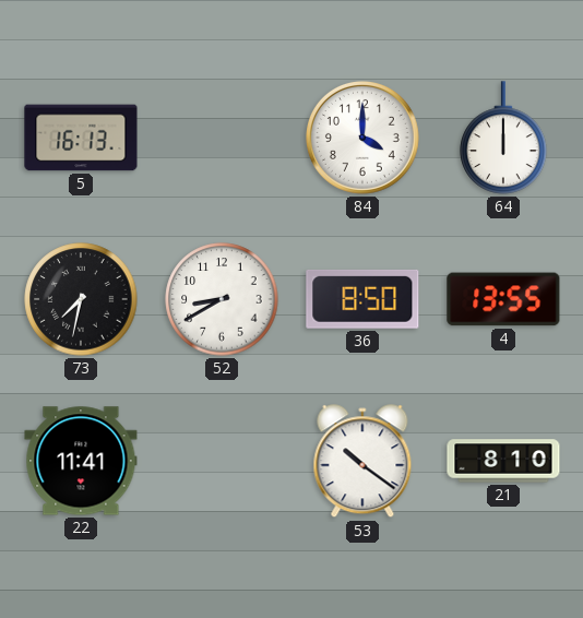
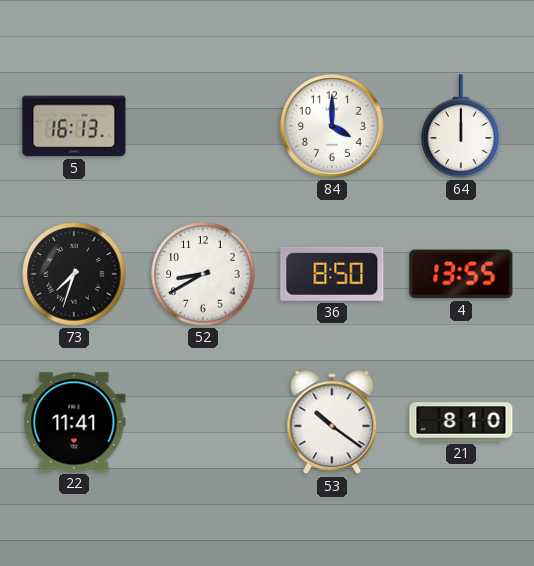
73: 7:32 -> 7:33
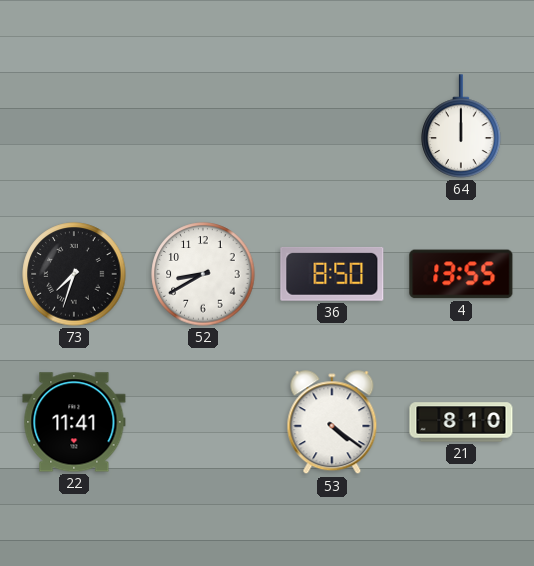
5: 16:13 -> none
84: 4:00 -> none
53: 10:21 -> 4:21
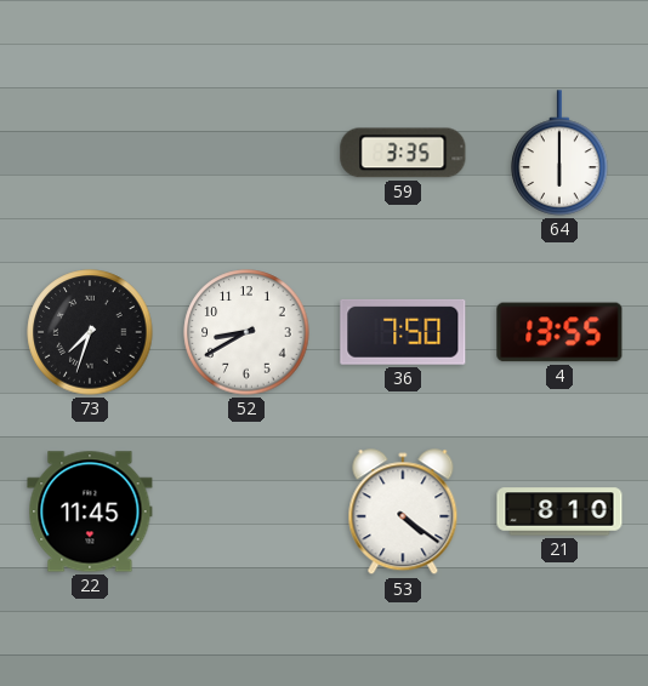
59: none -> 3:35
64: 12:00 -> 6:00
36: 8:50 -> 7:50
22: 11:41 -> 11:45
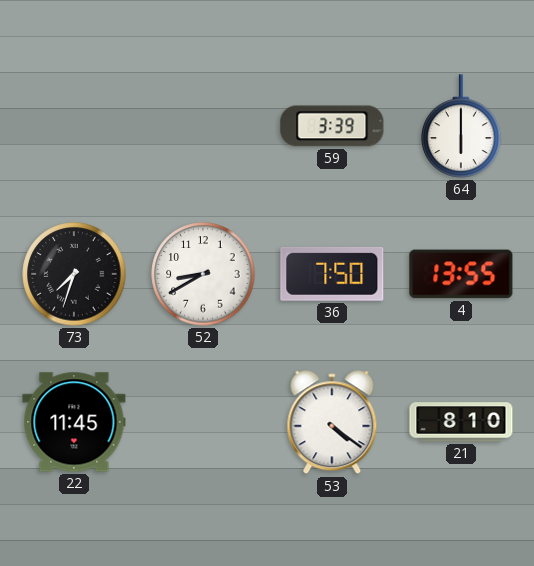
59: 3:35 -> 3:39
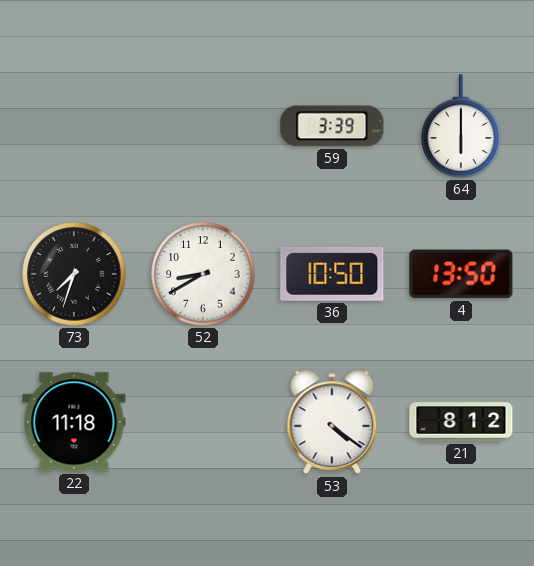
36: 7:50 -> 10:50
4: 13:55 -> 13:50
22: 11:45 -> 11:18
21: 8:10 -> 8:12
